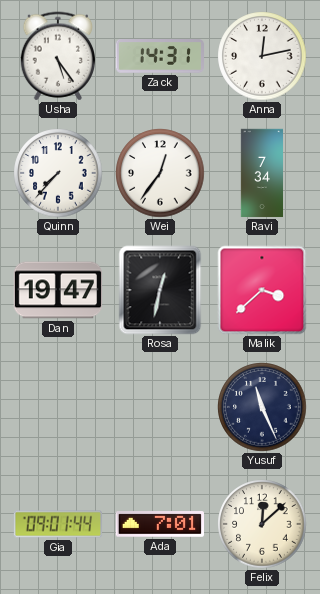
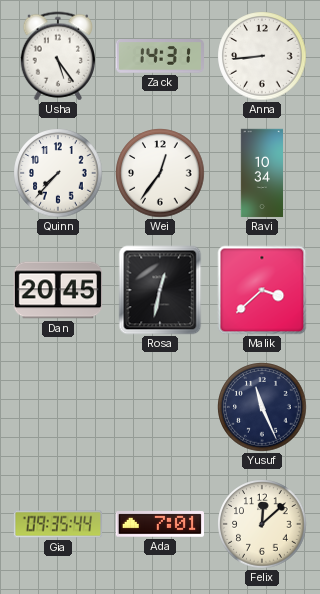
Anna: 12:13 -> 8:44
Ravi: 7:34 -> 10:34
Dan: 19:47 -> 20:45
Gia: 09:01 -> 09:35
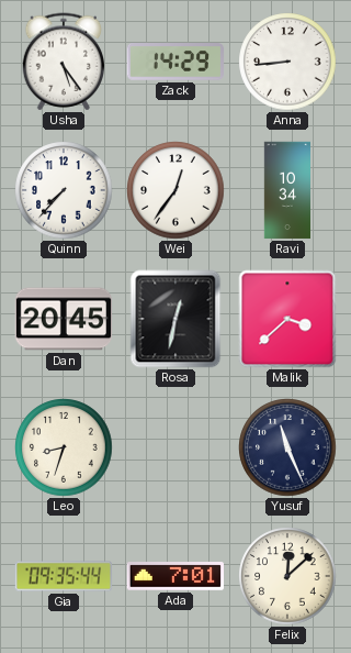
Zack: 14:31 -> 14:29
Leo: none -> 8:33
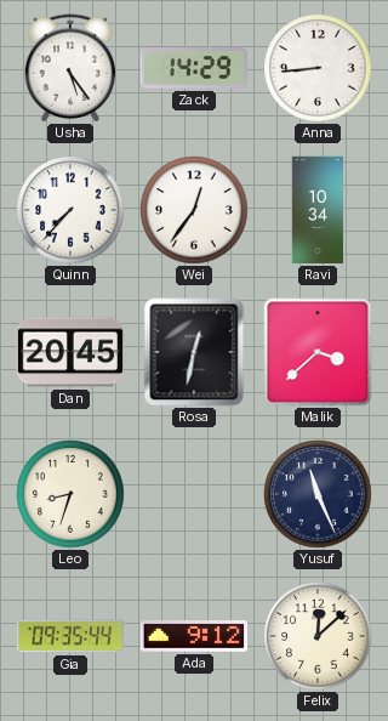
Ada: 7:01 -> 9:12
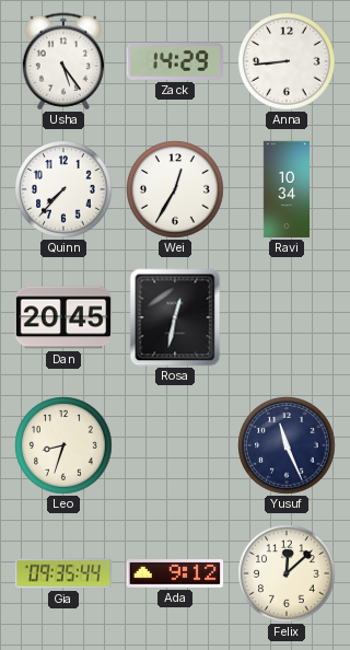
Wei: 12:36 -> 12:35
Malik: 3:38 -> none
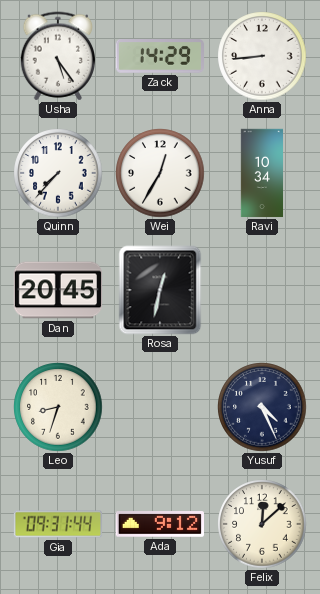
Yusuf: 11:26 -> 4:26
Gia: 09:35 -> 09:31
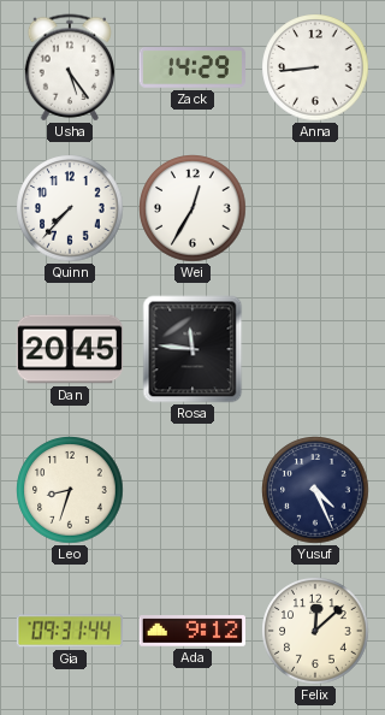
Ravi: 10:34 -> none
Rosa: 12:32 -> 11:46
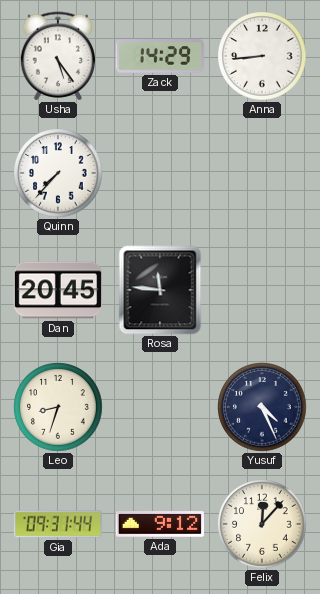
Wei: 12:35 -> none
Felix: 12:08 -> 12:07
